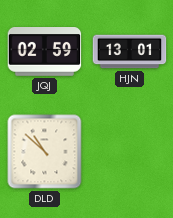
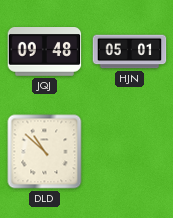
JQJ: 02:59 -> 09:48
HJN: 13:01 -> 05:01
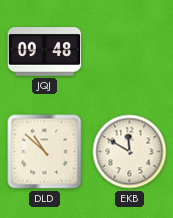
HJN: 05:01 -> none
EKB: none -> 11:50
